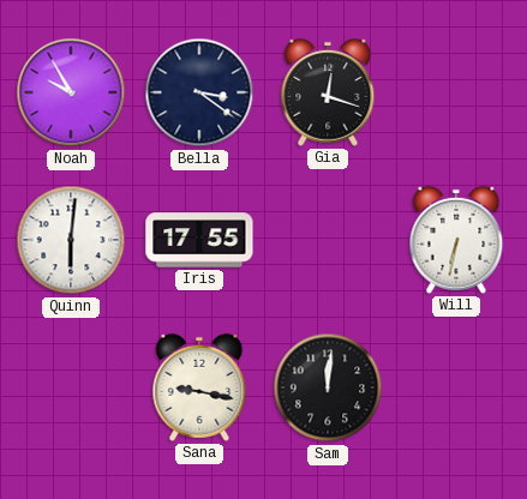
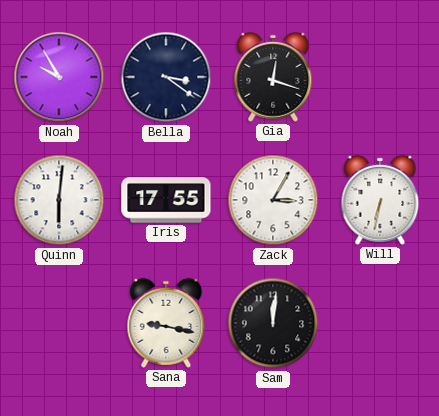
Zack: none -> 3:05
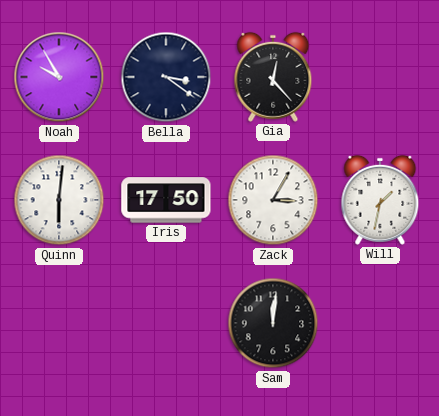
Gia: 12:18 -> 12:23
Iris: 17:55 -> 17:50
Will: 6:32 -> 1:32
Sana: 9:17 -> none
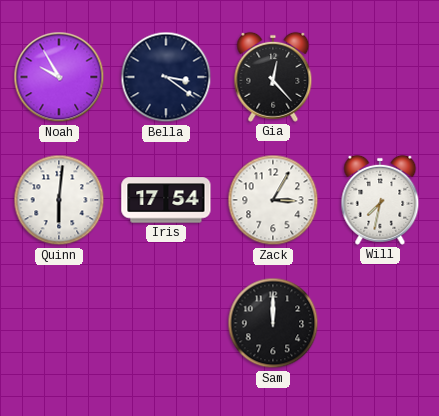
Iris: 17:50 -> 17:54
Will: 1:32 -> 7:32
Sam: 12:01 -> 12:00
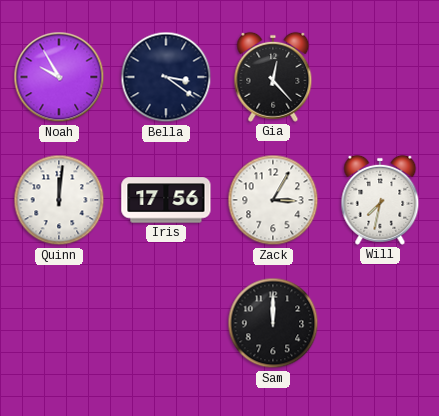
Quinn: 6:01 -> 12:01
Iris: 17:54 -> 17:56
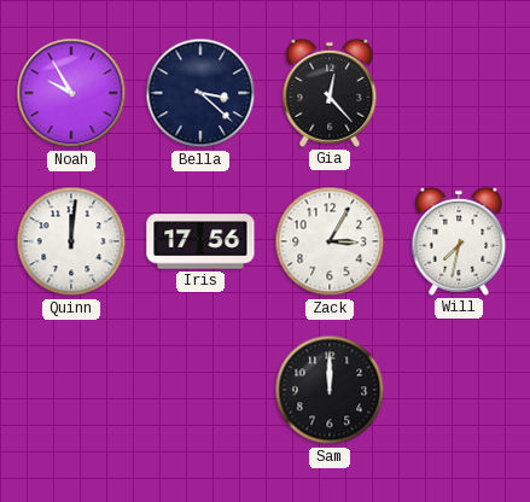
Bella: 3:21 -> 3:22
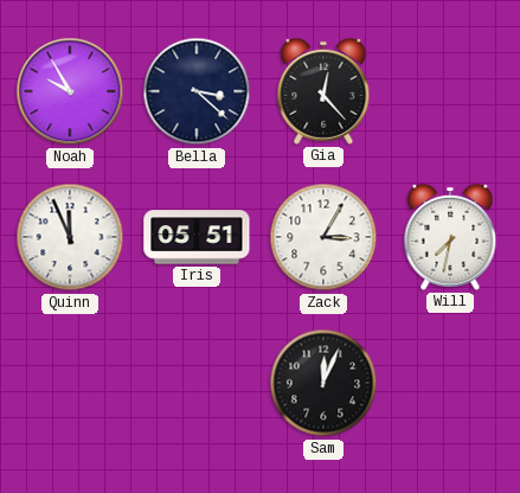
Quinn: 12:01 -> 11:56
Iris: 17:56 -> 05:51
Sam: 12:00 -> 12:04
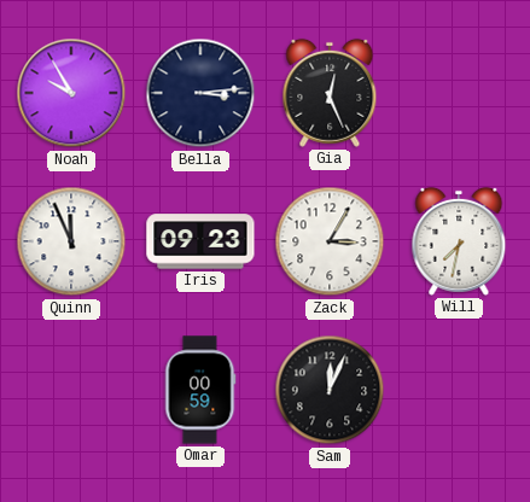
Bella: 3:22 -> 3:14
Gia: 12:23 -> 12:26
Iris: 05:51 -> 09:23
Omar: none -> 00:59
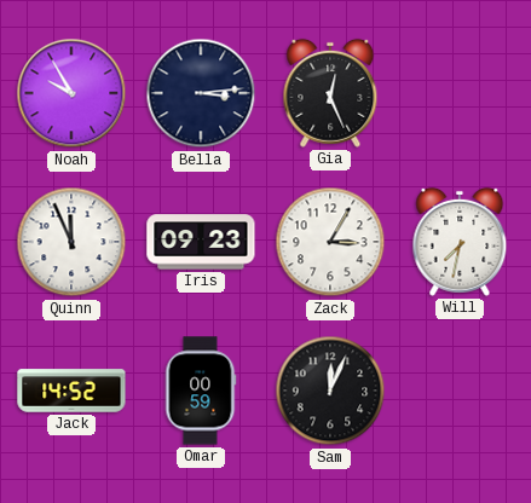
Jack: none -> 14:52
